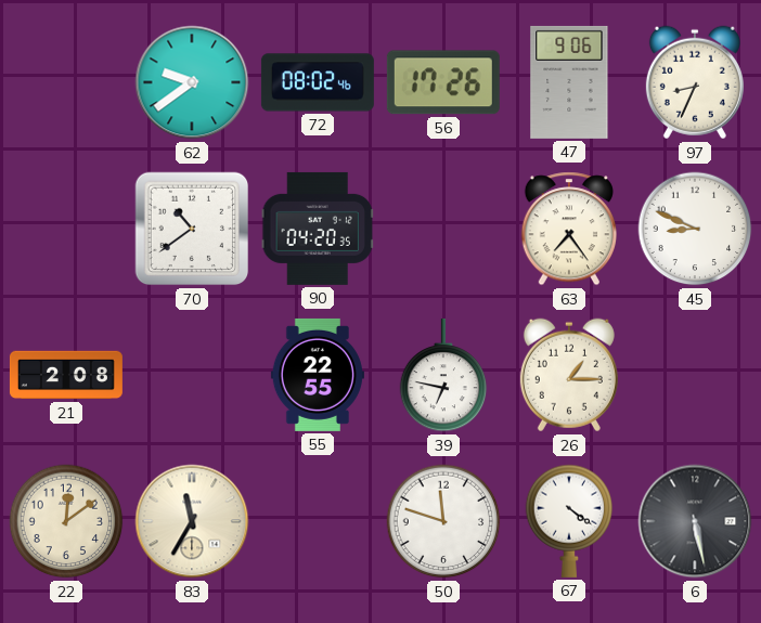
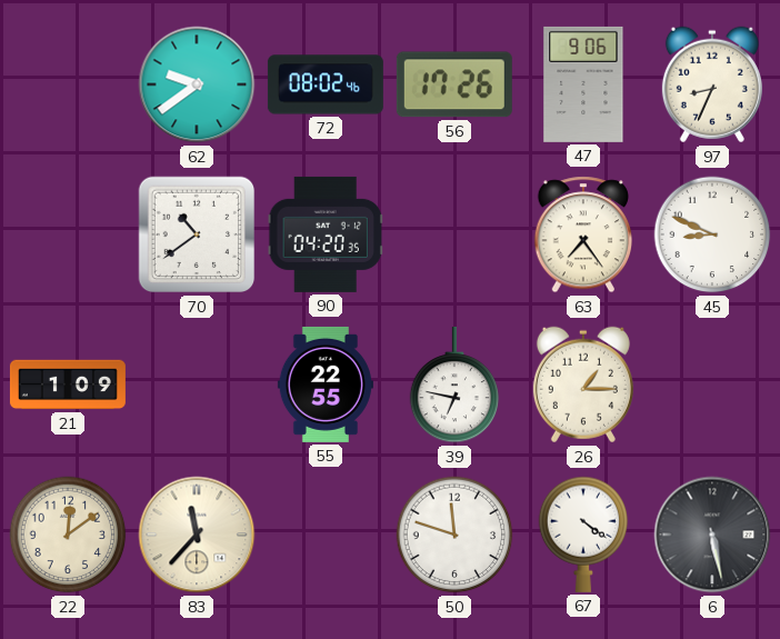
21: 2:08 -> 1:09
83: 11:35 -> 11:37
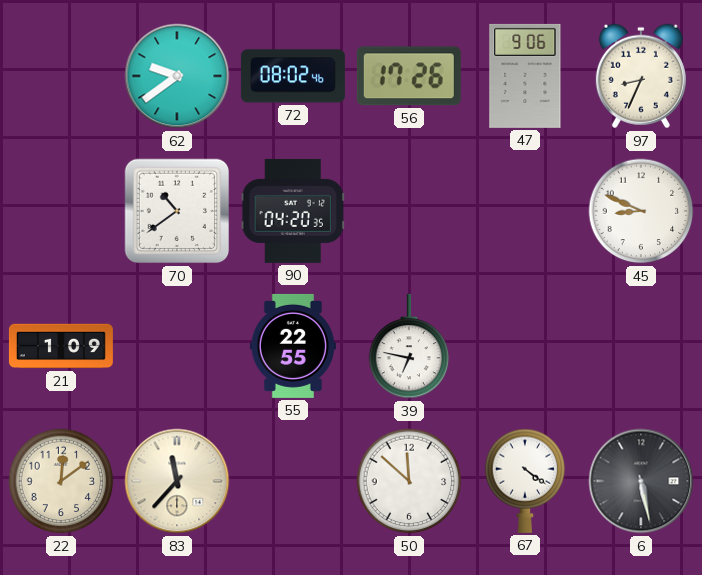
63: 7:24 -> none
26: 1:15 -> none
50: 11:48 -> 11:52
